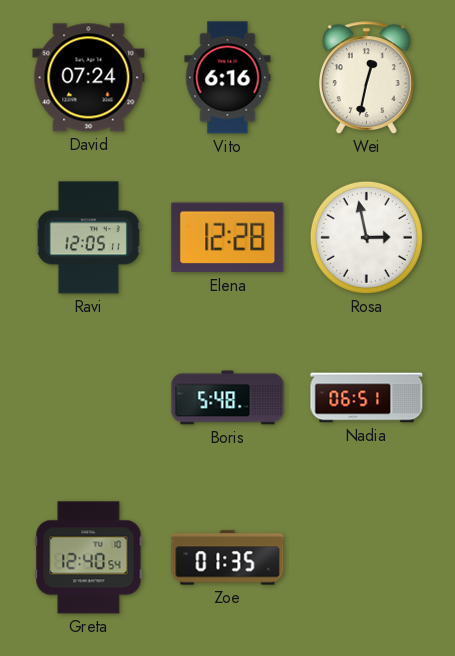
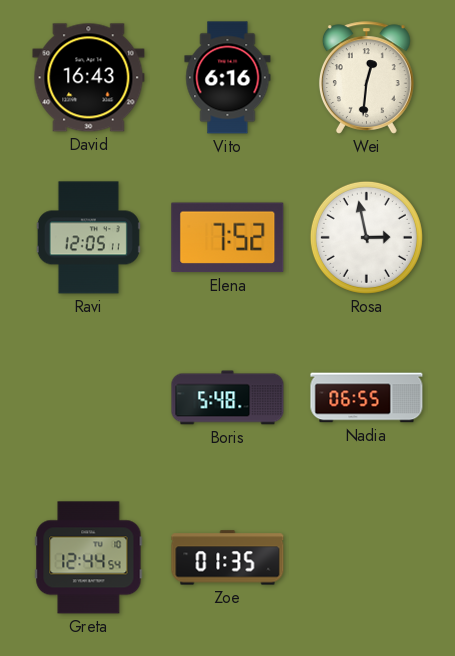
David: 07:24 -> 16:43
Wei: 12:32 -> 12:31
Elena: 12:28 -> 7:52
Nadia: 06:51 -> 06:55
Greta: 12:40 -> 12:44
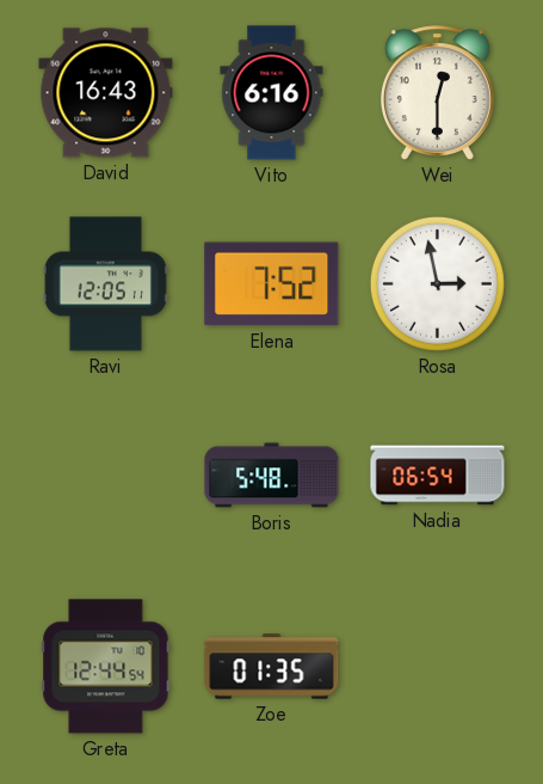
Wei: 12:31 -> 12:30
Nadia: 06:55 -> 06:54
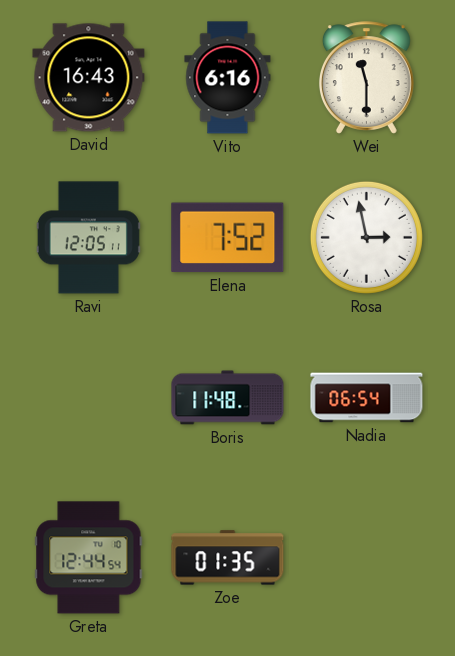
Wei: 12:30 -> 11:30
Boris: 5:48 -> 11:48
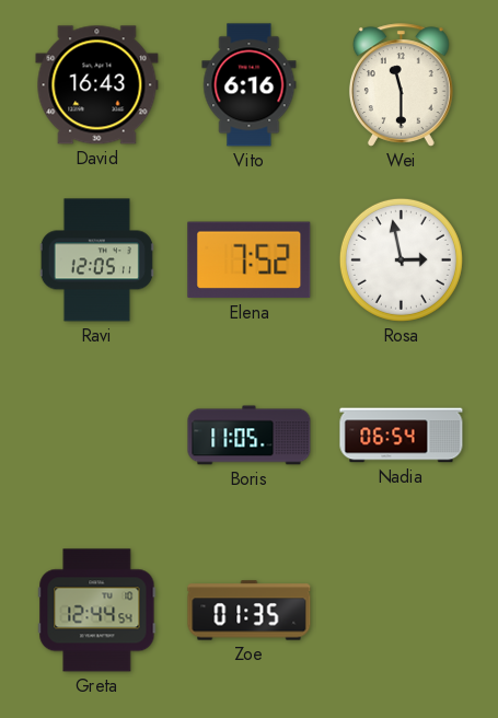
Boris: 11:48 -> 11:05
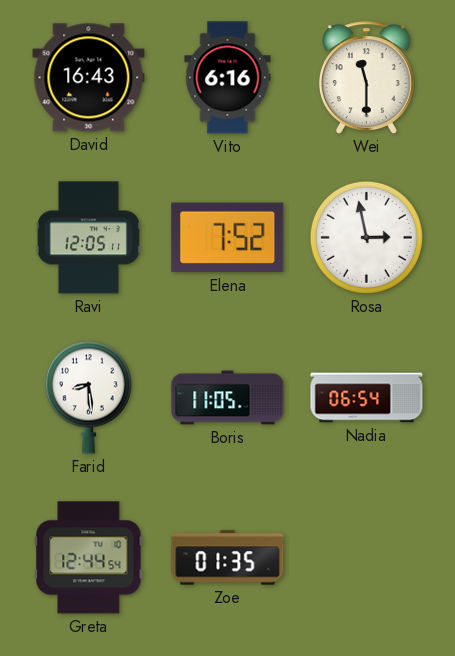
Farid: none -> 8:29
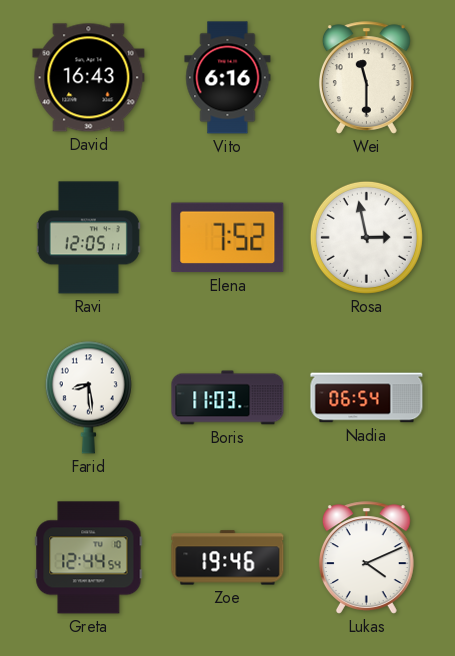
Boris: 11:05 -> 11:03
Zoe: 01:35 -> 19:46
Lukas: none -> 4:11
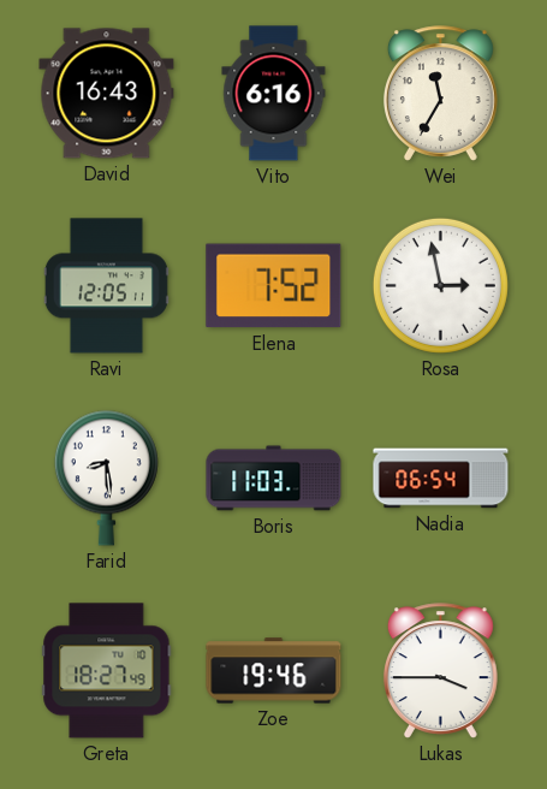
Wei: 11:30 -> 11:35
Greta: 12:44 -> 18:27
Lukas: 4:11 -> 3:45
